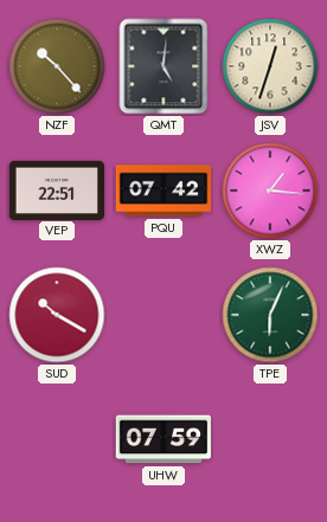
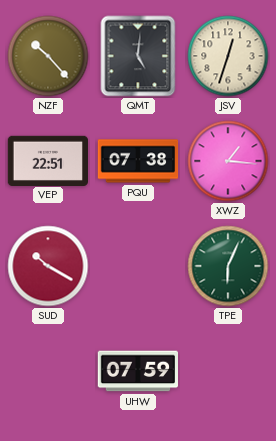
PQU: 07:42 -> 07:38
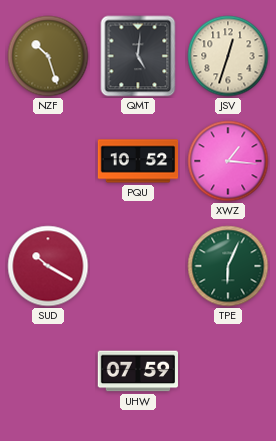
NZF: 10:23 -> 10:27
VEP: 22:51 -> none
PQU: 07:38 -> 10:52
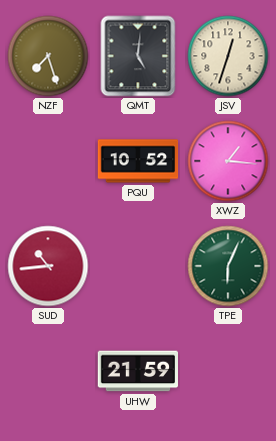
NZF: 10:27 -> 7:27
SUD: 10:20 -> 10:44
UHW: 07:59 -> 21:59
